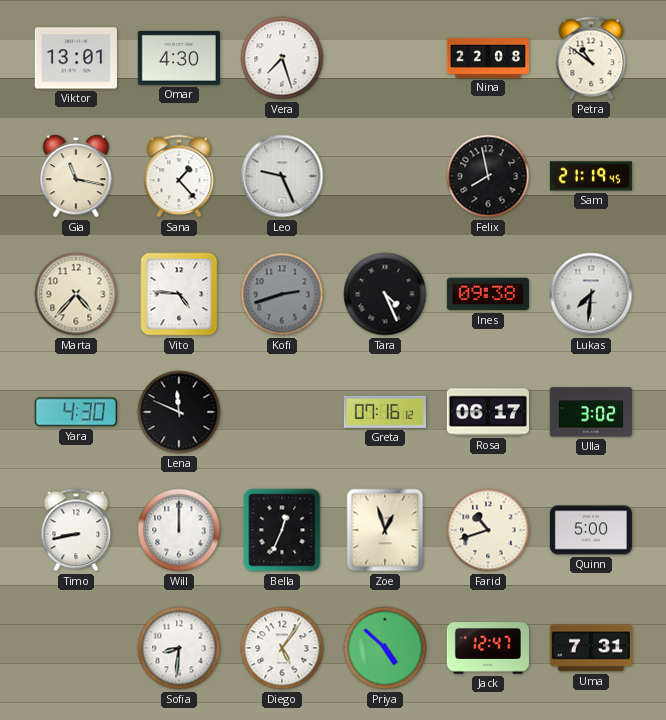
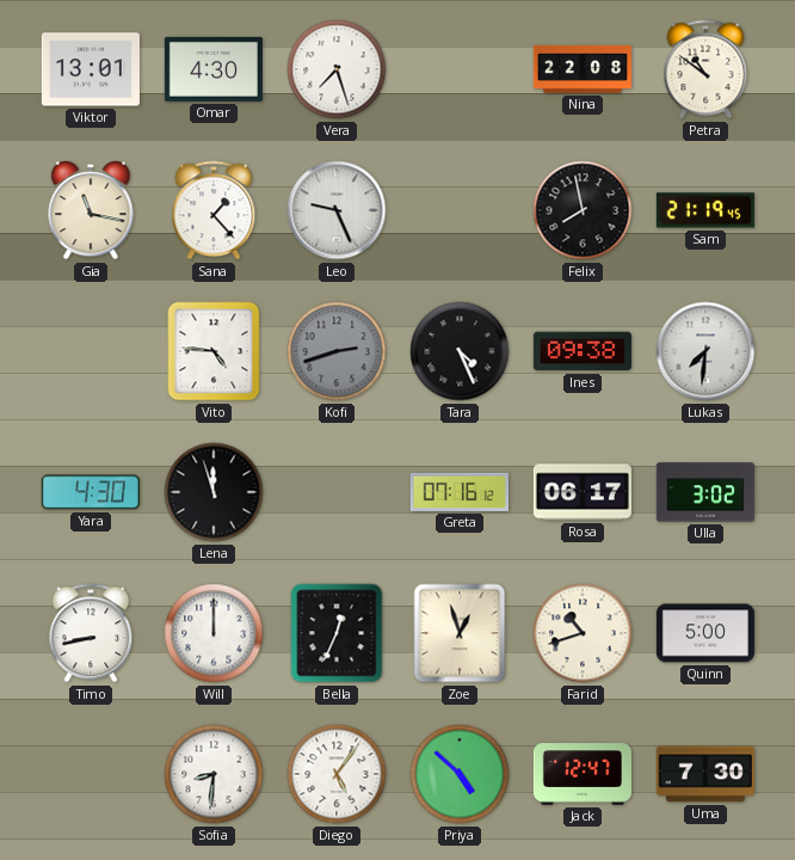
Marta: 4:37 -> none
Lena: 11:49 -> 11:57
Uma: 7:31 -> 7:30
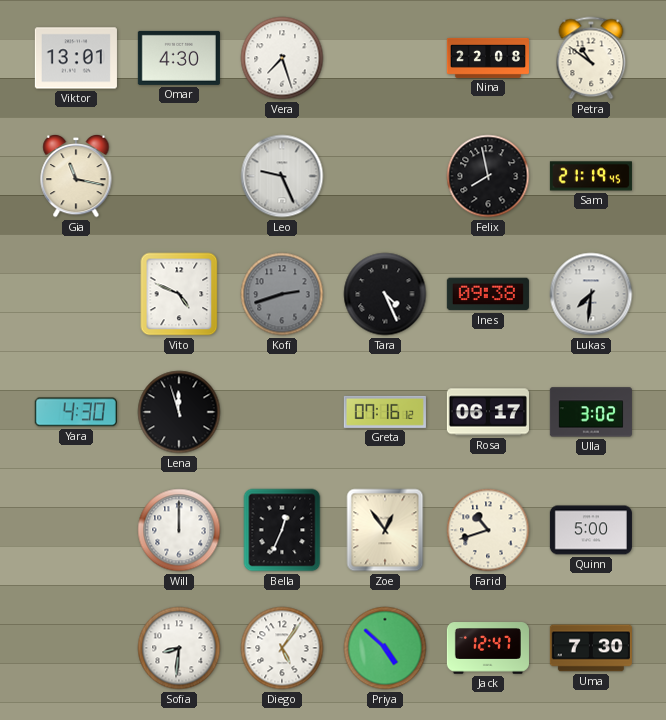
Sana: 1:23 -> none
Vito: 4:46 -> 4:49
Timo: 8:43 -> none
Zoe: 12:57 -> 12:54
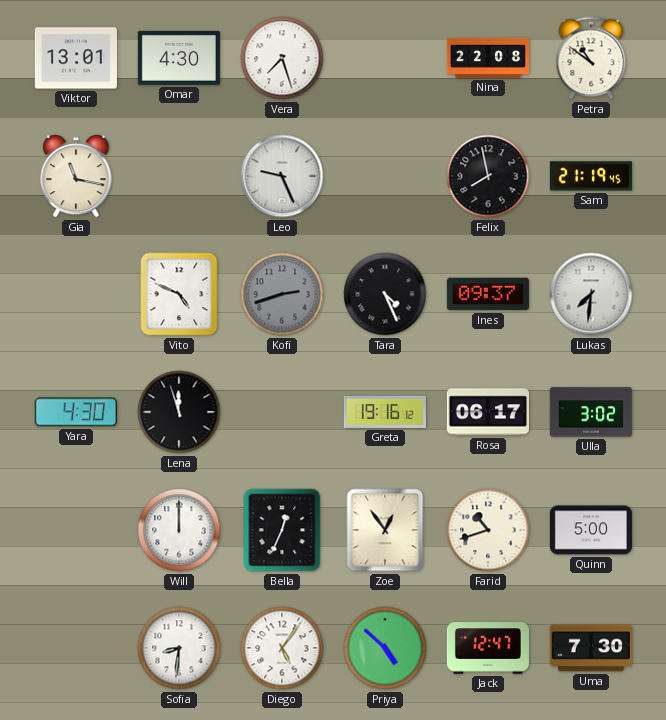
Ines: 09:38 -> 09:37
Greta: 07:16 -> 19:16
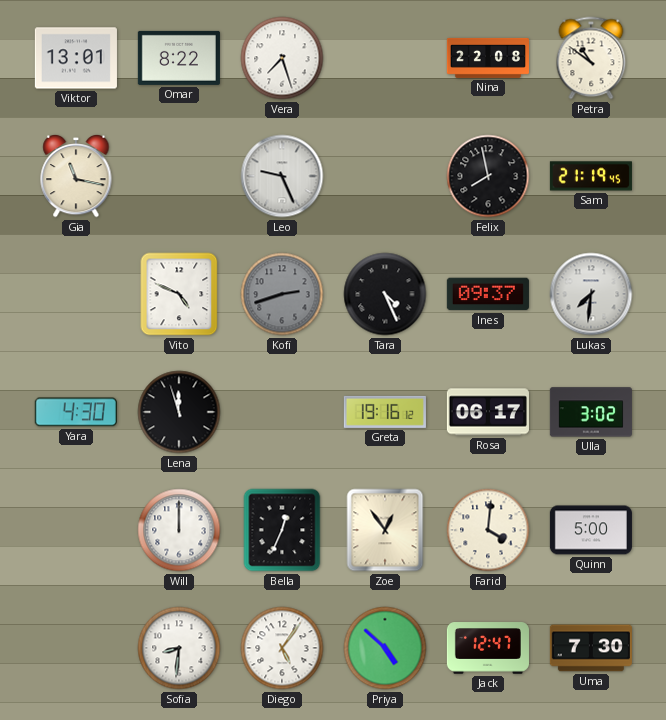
Omar: 4:30 -> 8:22
Farid: 10:42 -> 4:01
